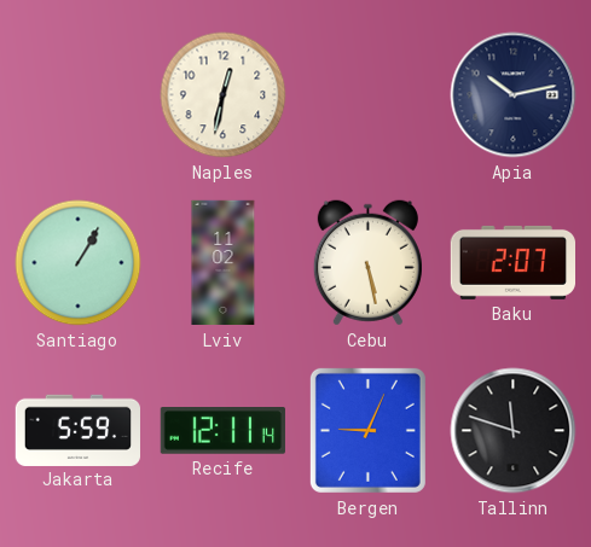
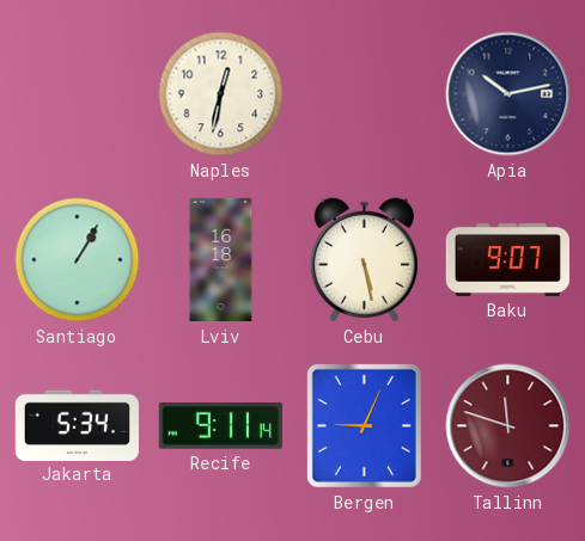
Lviv: 11:02 -> 16:18
Baku: 2:07 -> 9:07
Jakarta: 5:59 -> 5:34
Recife: 12:11 -> 9:11
Tallinn dial: black -> burgundy
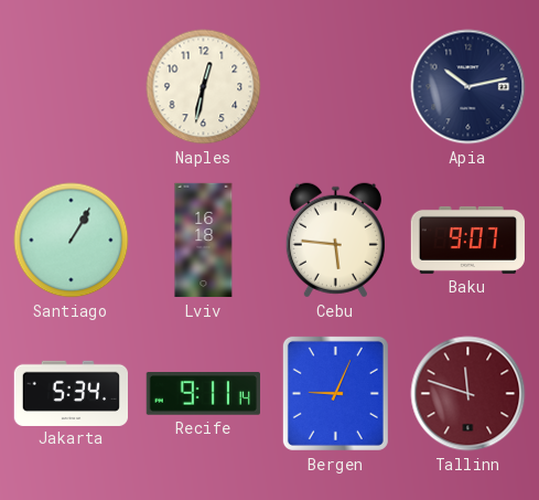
Cebu: 5:28 -> 5:46
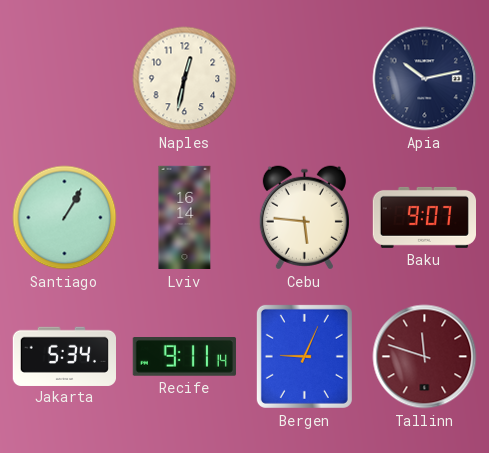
Lviv: 16:18 -> 16:14
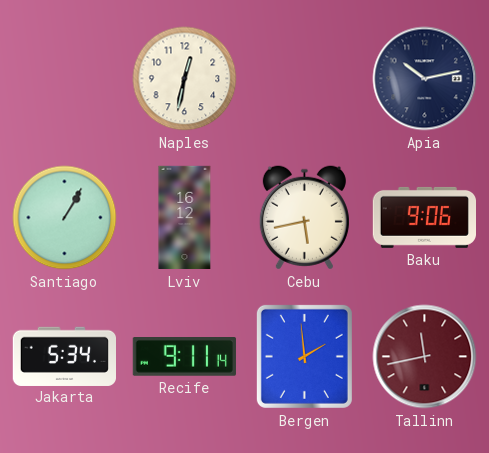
Lviv: 16:14 -> 16:12
Cebu: 5:46 -> 5:43
Baku: 9:07 -> 9:06
Bergen: 9:04 -> 1:59
Tallinn: 11:48 -> 11:43
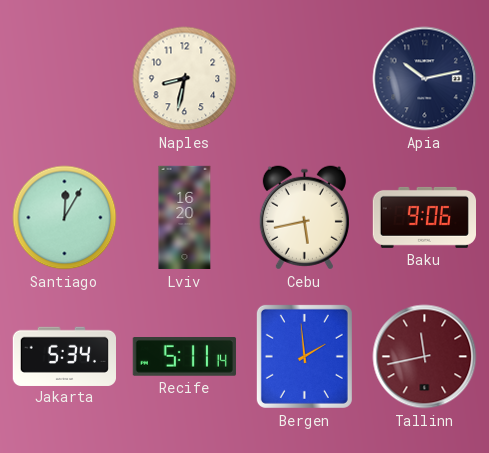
Naples: 12:32 -> 8:32
Santiago: 1:05 -> 12:05
Lviv: 16:12 -> 16:20
Recife: 9:11 -> 5:11
